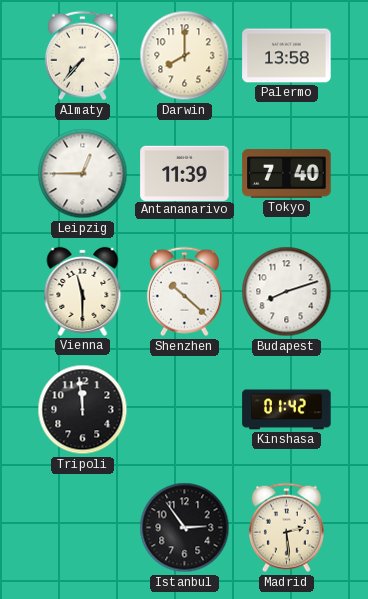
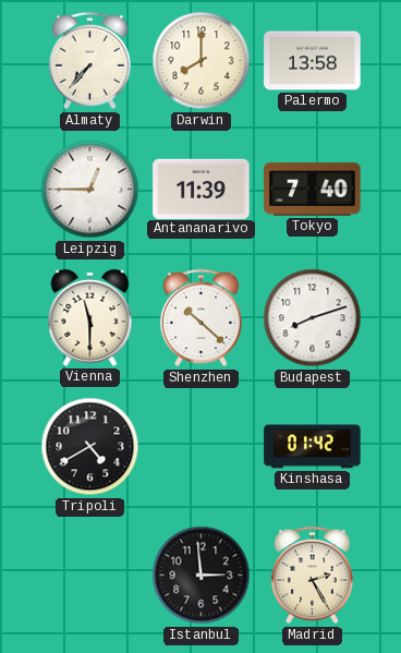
Tripoli: 11:59 -> 4:40
Istanbul: 2:54 -> 2:59
Madrid: 2:29 -> 2:25
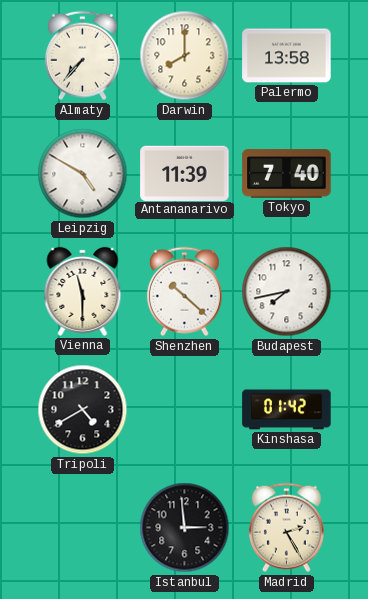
Leipzig: 12:45 -> 4:50
Budapest: 8:12 -> 7:43
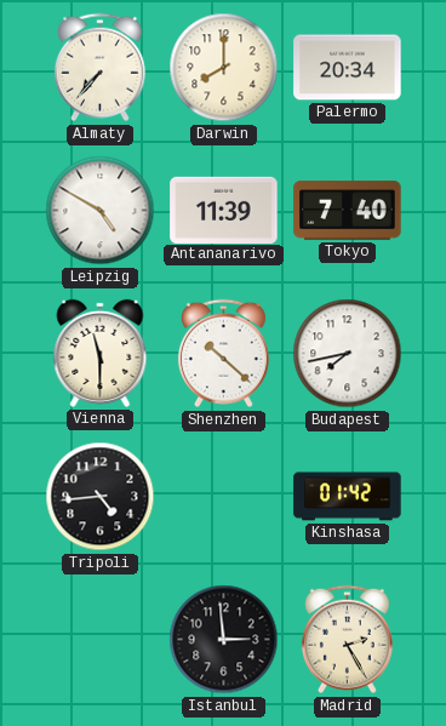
Palermo: 13:58 -> 20:34
Tripoli: 4:40 -> 4:44
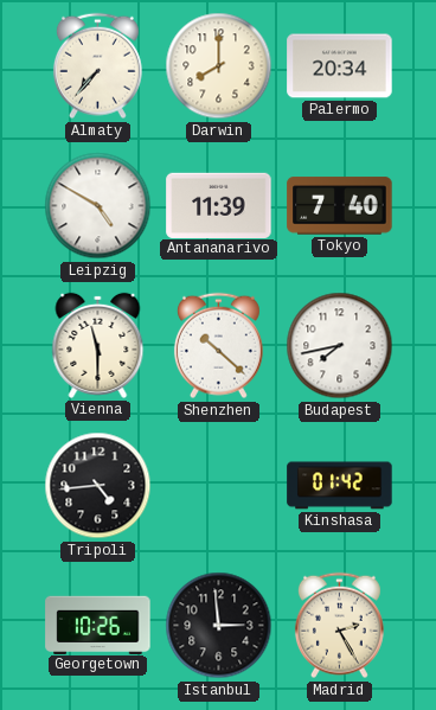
Georgetown: none -> 10:26
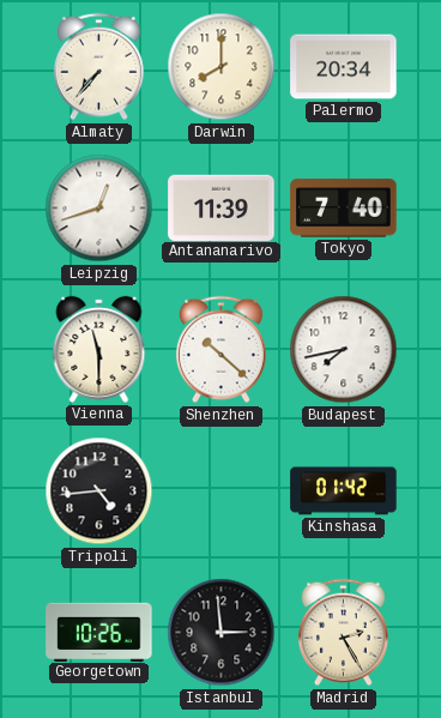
Leipzig: 4:50 -> 12:42
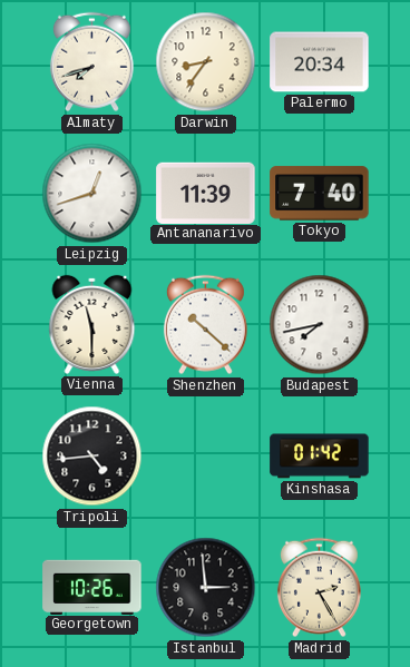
Almaty: 7:37 -> 7:42
Darwin: 8:00 -> 8:36
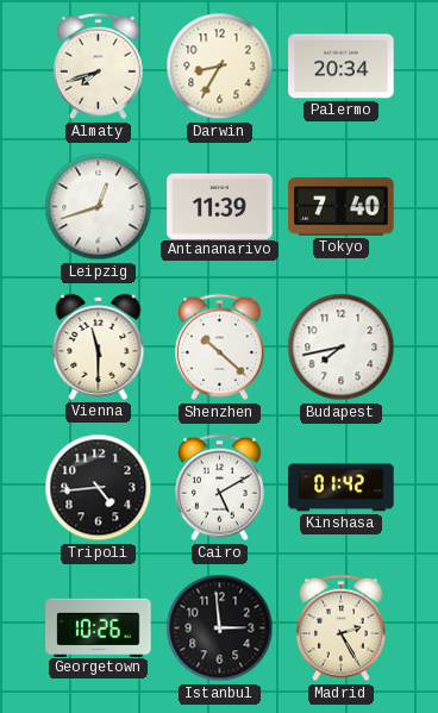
Darwin: 8:36 -> 8:35
Cairo: none -> 5:10
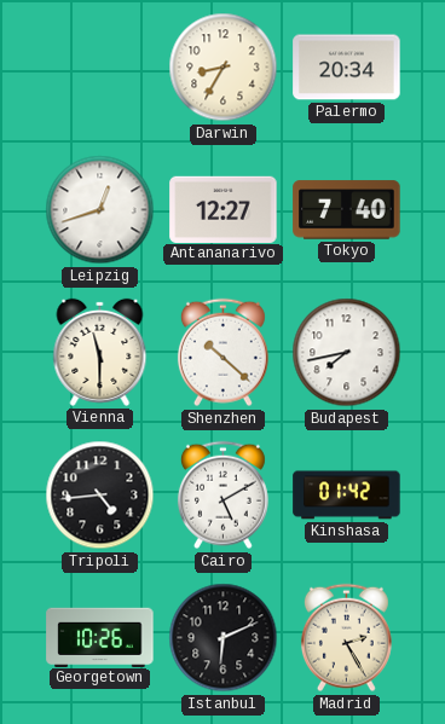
Almaty: 7:42 -> none
Antananarivo: 11:39 -> 12:27
Istanbul: 2:59 -> 6:11
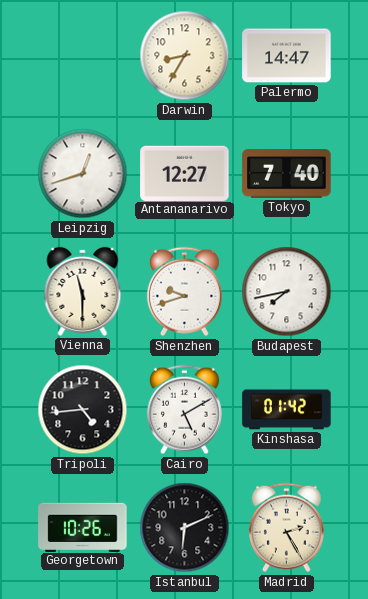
Palermo: 20:34 -> 14:47
Shenzhen: 10:22 -> 9:42
